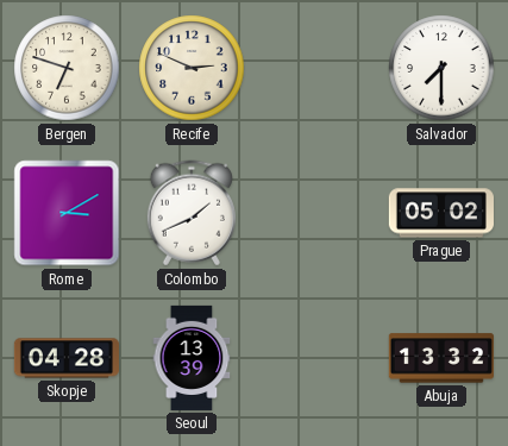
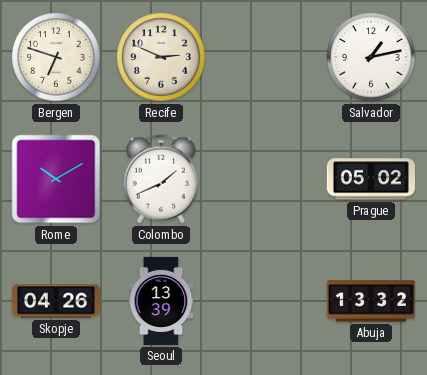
Salvador: 7:30 -> 1:13
Rome: 3:10 -> 10:10
Skopje: 04:28 -> 04:26
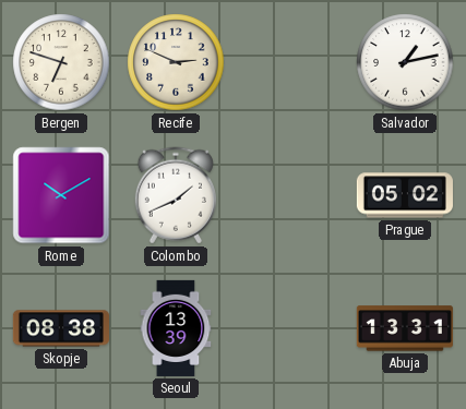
Skopje: 04:26 -> 08:38
Abuja: 13:32 -> 13:31
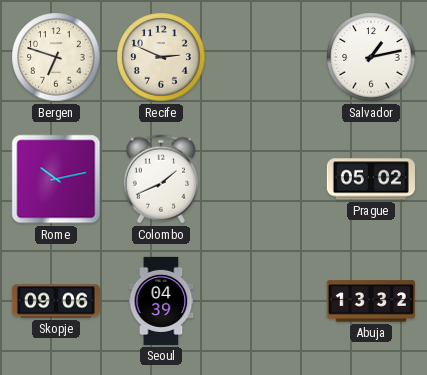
Rome: 10:10 -> 10:13
Skopje: 08:38 -> 09:06
Seoul: 13:39 -> 04:39
Abuja: 13:31 -> 13:32
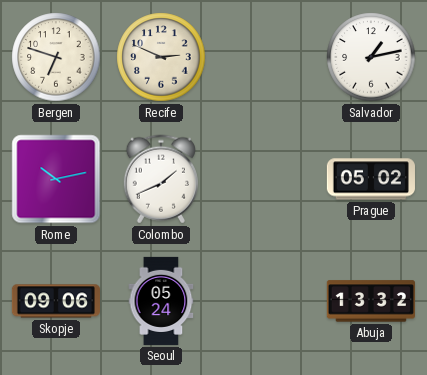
Seoul: 04:39 -> 05:24
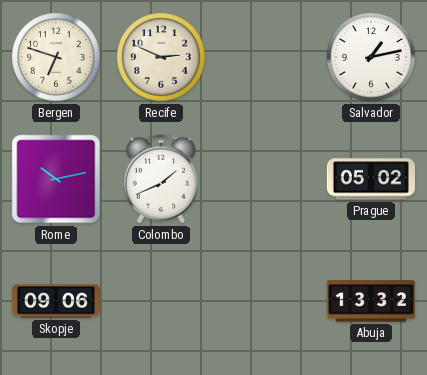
Seoul: 05:24 -> none
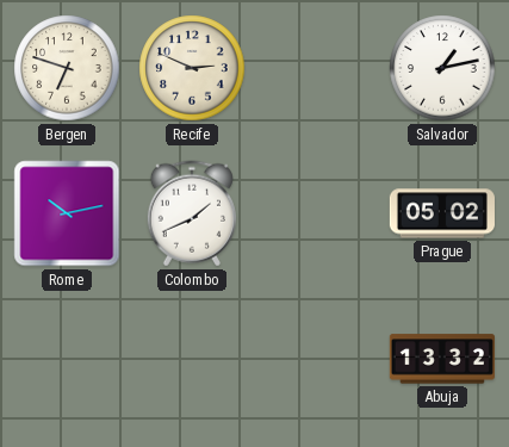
Skopje: 09:06 -> none
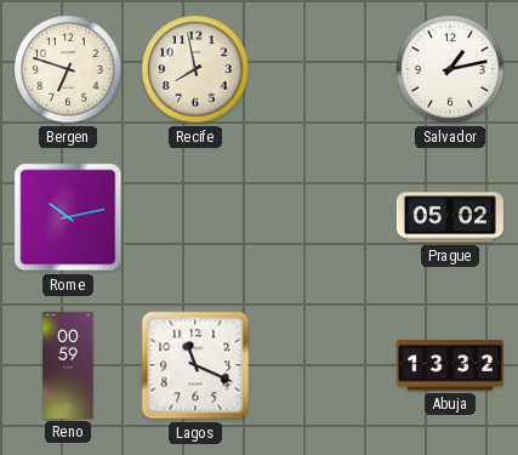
Recife: 2:49 -> 7:58
Colombo: 1:41 -> none
Reno: none -> 00:59
Lagos: none -> 11:19
